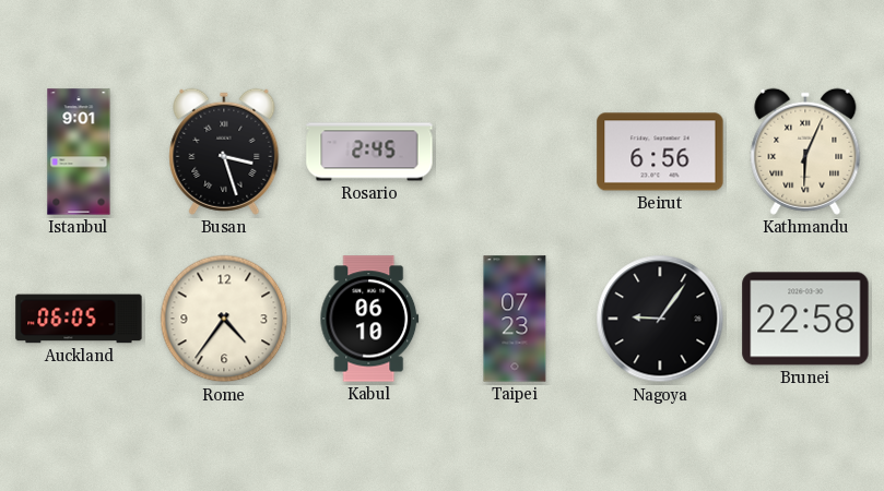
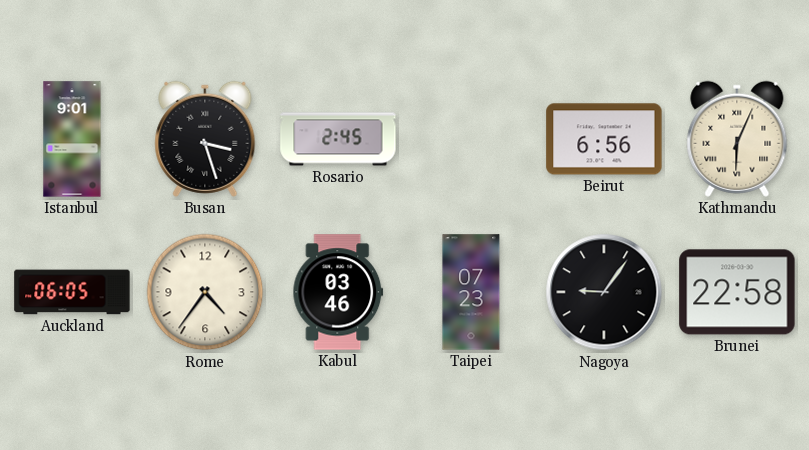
Kabul: 06:10 -> 03:46
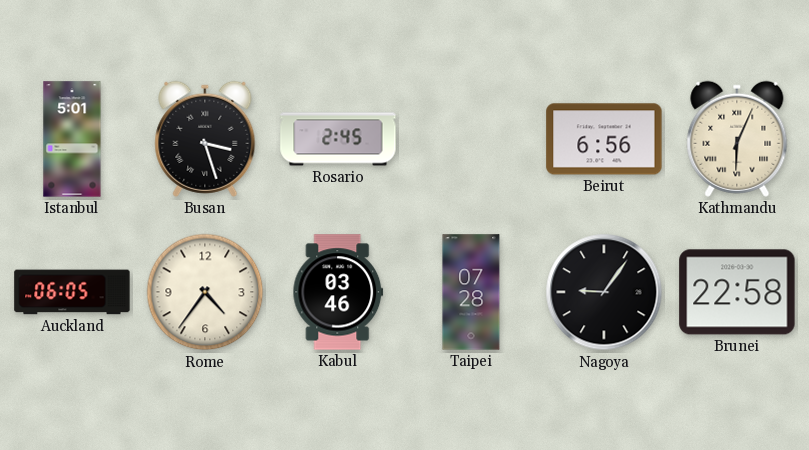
Istanbul: 9:01 -> 5:01
Taipei: 07:23 -> 07:28
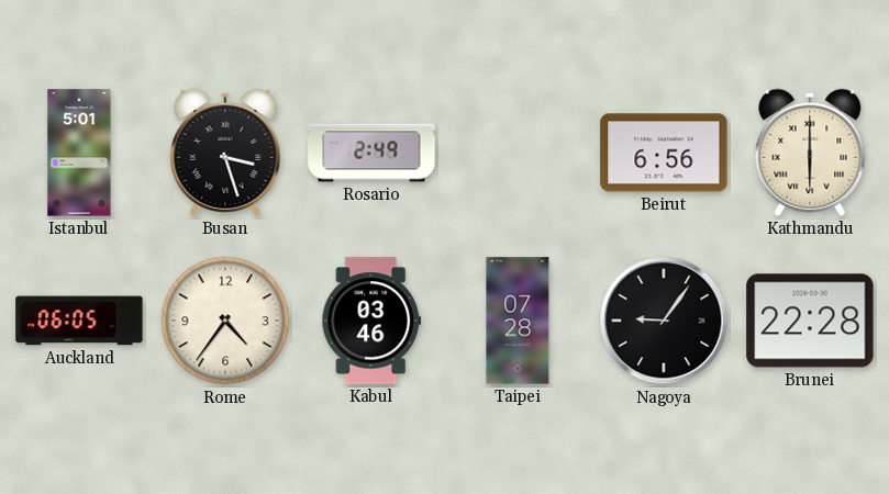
Rosario: 2:45 -> 2:49
Kathmandu: 6:04 -> 6:00
Brunei: 22:58 -> 22:28
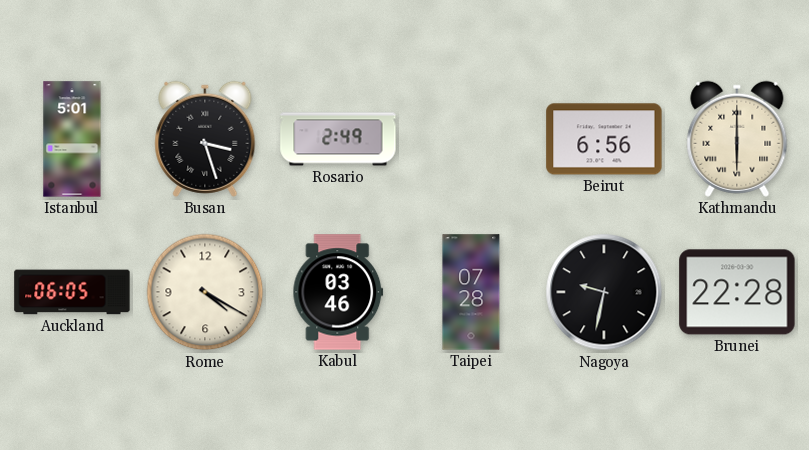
Rome: 4:36 -> 4:20
Nagoya: 9:06 -> 9:32
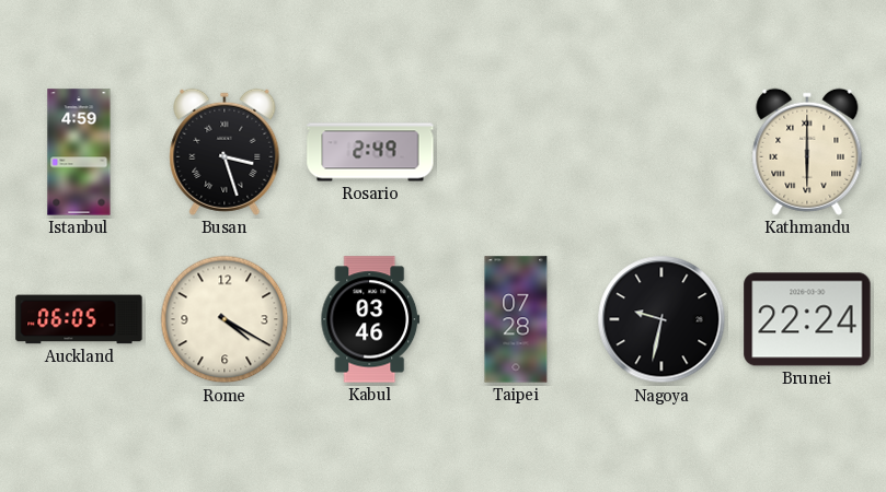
Istanbul: 5:01 -> 4:59
Beirut: 6:56 -> none
Brunei: 22:28 -> 22:24
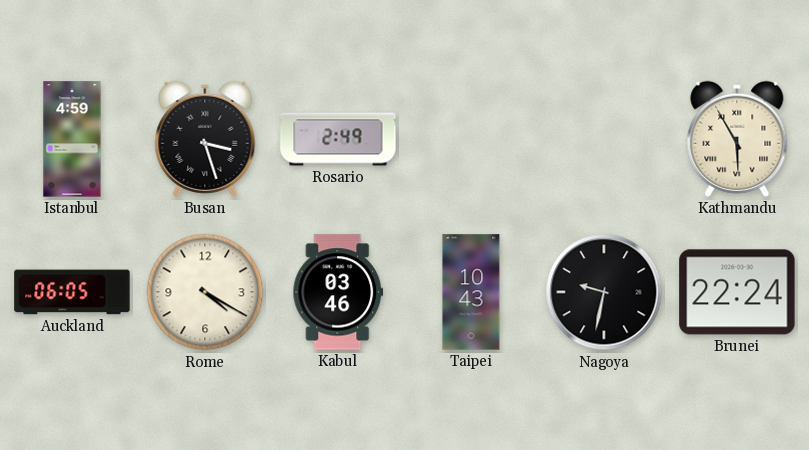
Kathmandu: 6:00 -> 5:55
Taipei: 07:28 -> 10:43
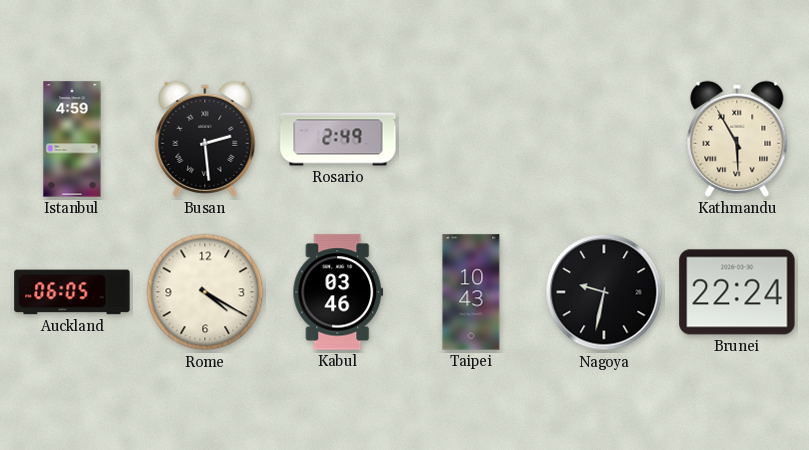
Busan: 3:27 -> 2:29
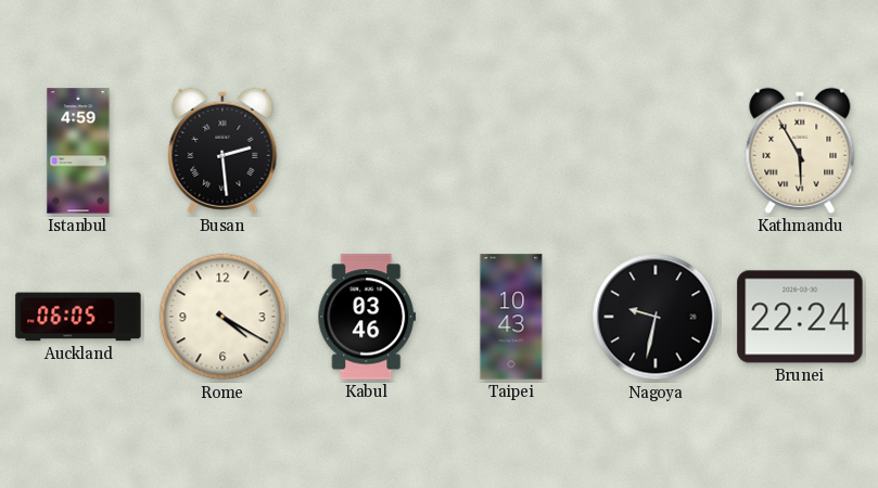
Rosario: 2:49 -> none
